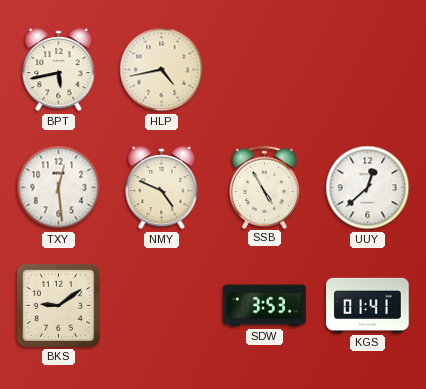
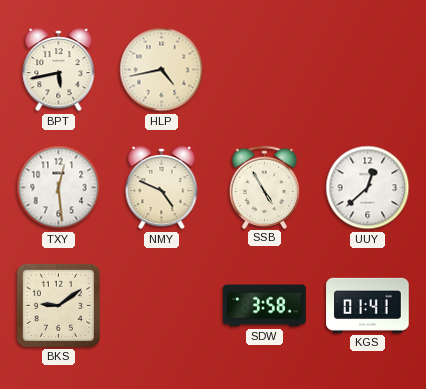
SDW: 3:53 -> 3:58
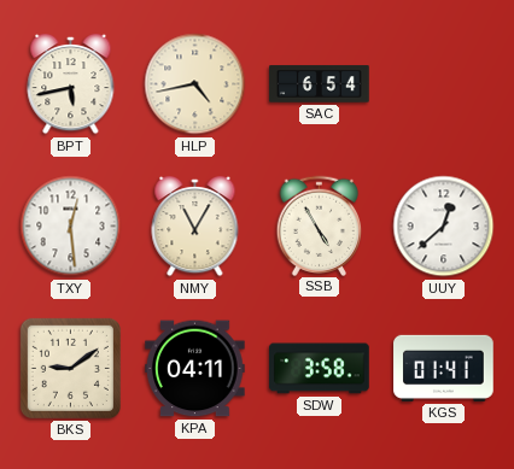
SAC: none -> 6:54
NMY: 4:49 -> 11:05
KPA: none -> 04:11
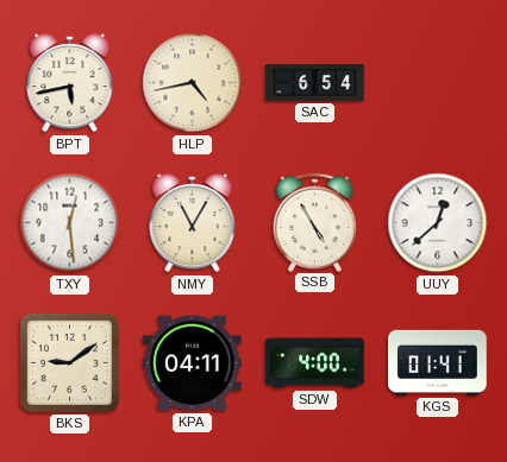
SDW: 3:58 -> 4:00
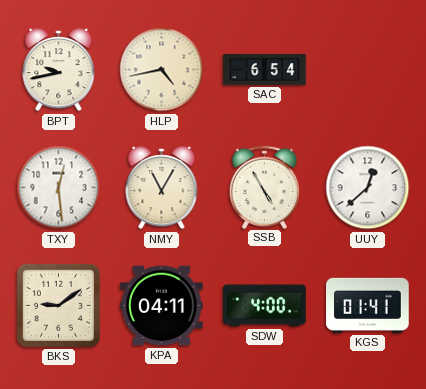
BPT: 5:43 -> 9:43
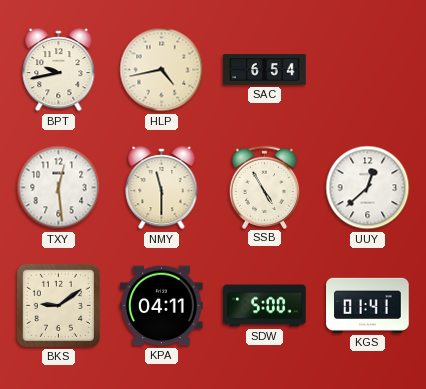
NMY: 11:05 -> 11:30
SDW: 4:00 -> 5:00
